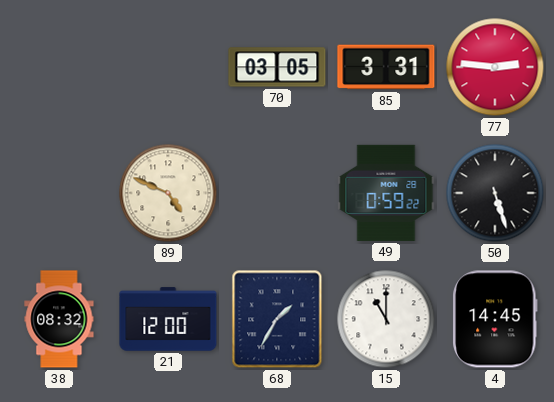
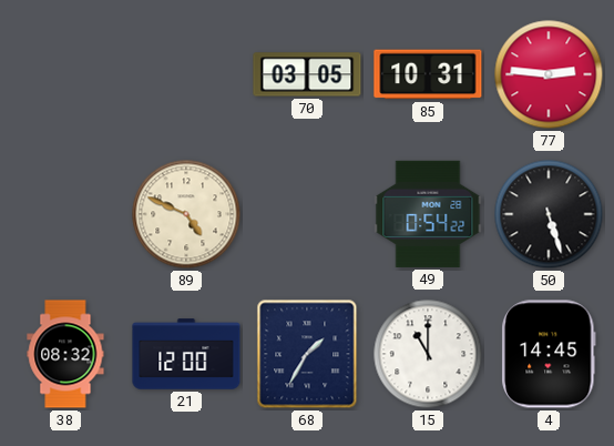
85: 3:31 -> 10:31
49: 0:59 -> 0:54
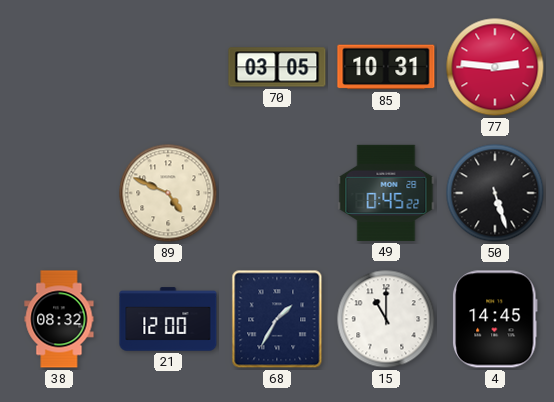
49: 0:54 -> 0:45
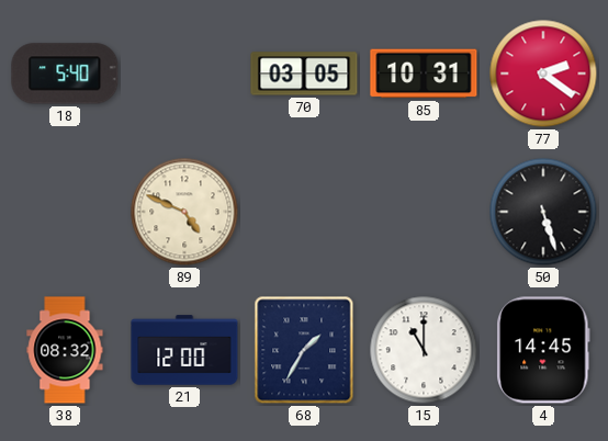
18: none -> 5:40
77: 2:46 -> 2:21
49: 0:45 -> none
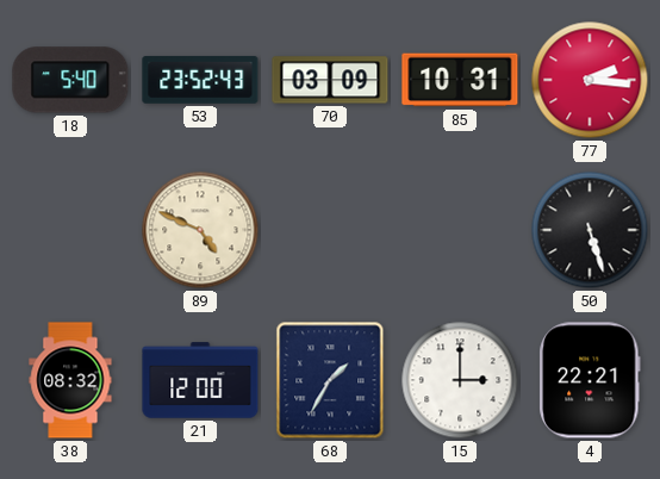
53: none -> 23:52
70: 03:05 -> 03:09
77: 2:21 -> 2:16
15: 11:00 -> 3:00
4: 14:45 -> 22:21
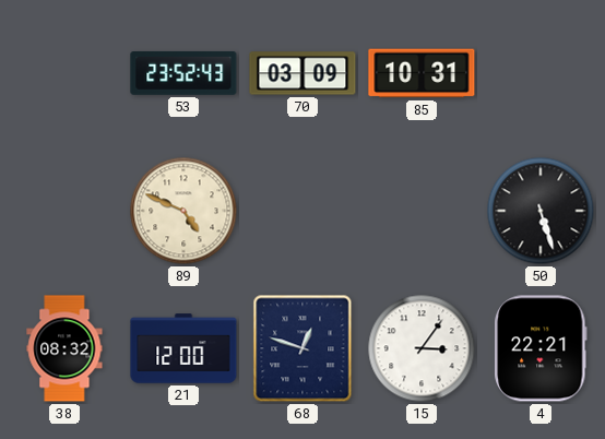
18: 5:40 -> none
77: 2:16 -> none
68: 1:35 -> 12:48
15: 3:00 -> 3:06
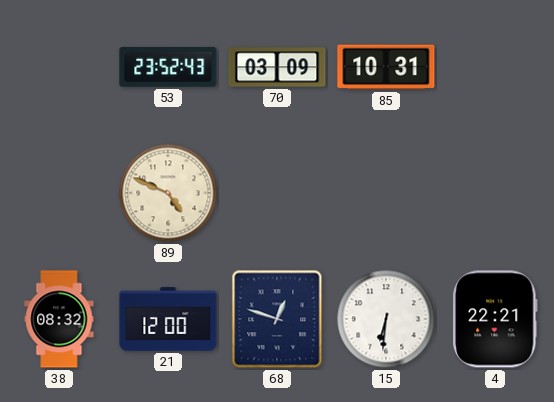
50: 5:27 -> none
15: 3:06 -> 6:31
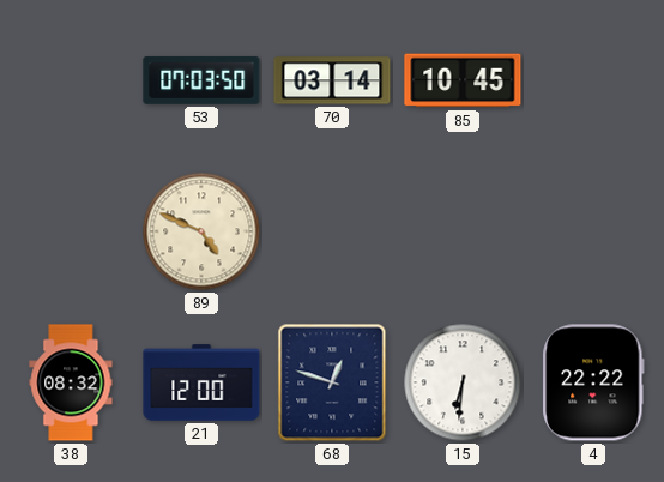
53: 23:52 -> 07:03
70: 03:09 -> 03:14
85: 10:31 -> 10:45
4: 22:21 -> 22:22
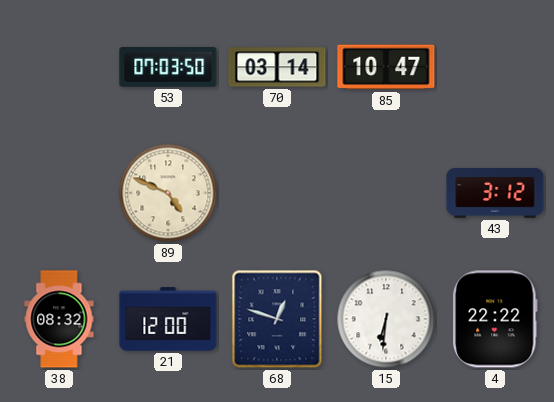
85: 10:45 -> 10:47
43: none -> 3:12
